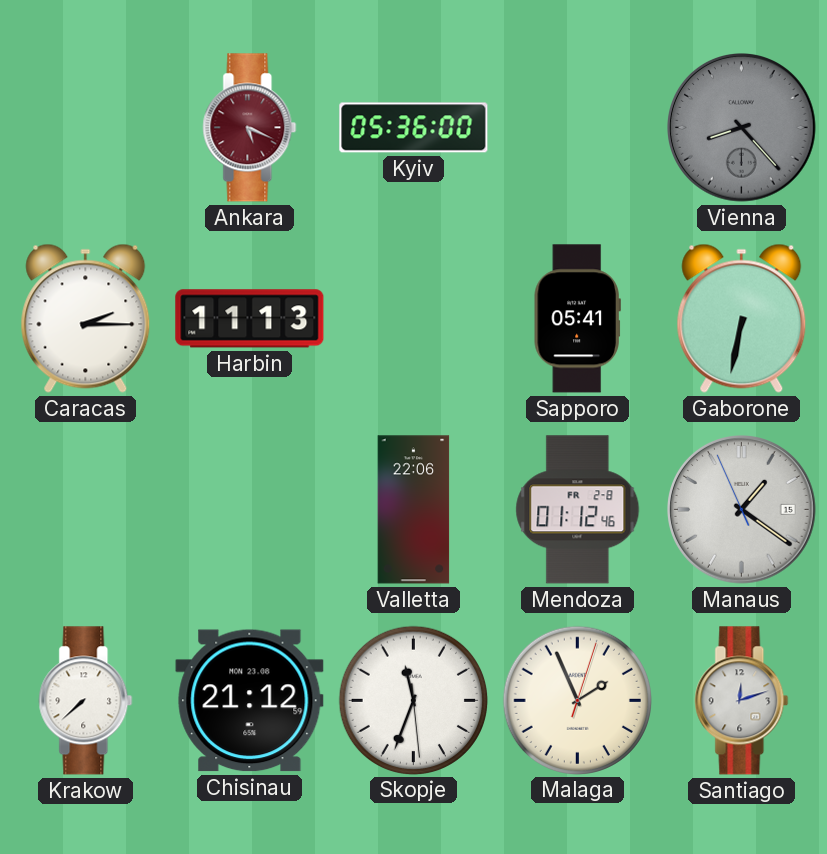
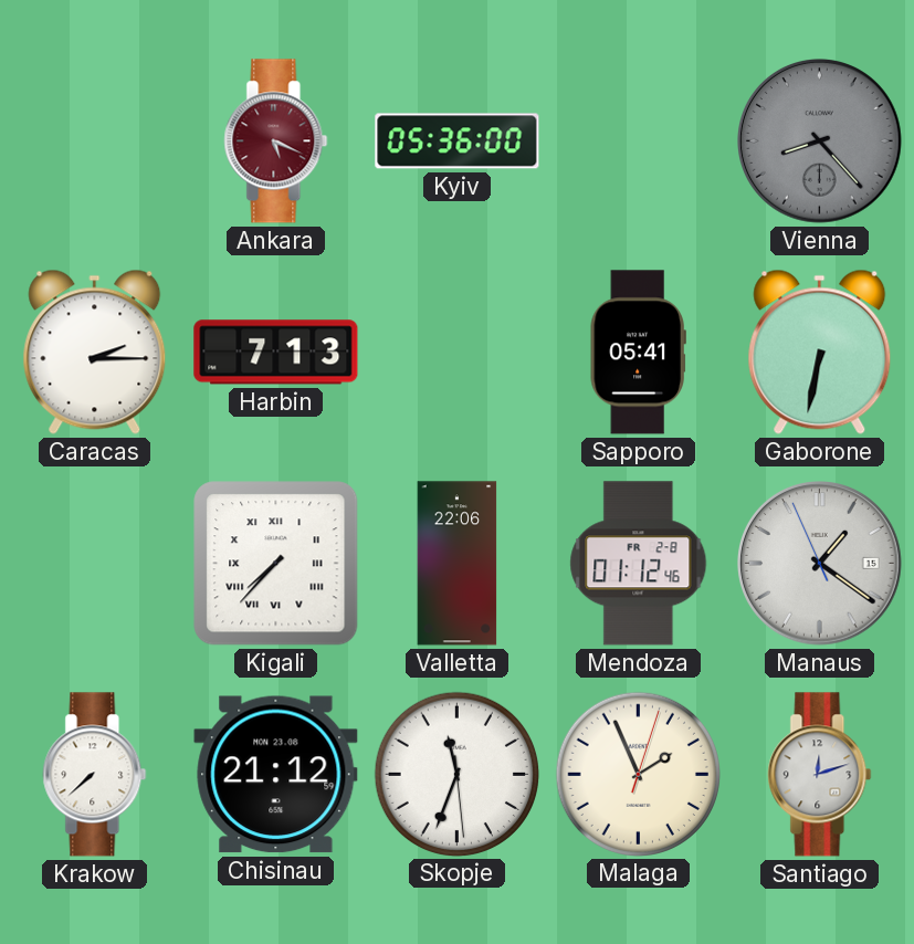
Harbin: 11:13 -> 7:13
Kigali: none -> 7:37
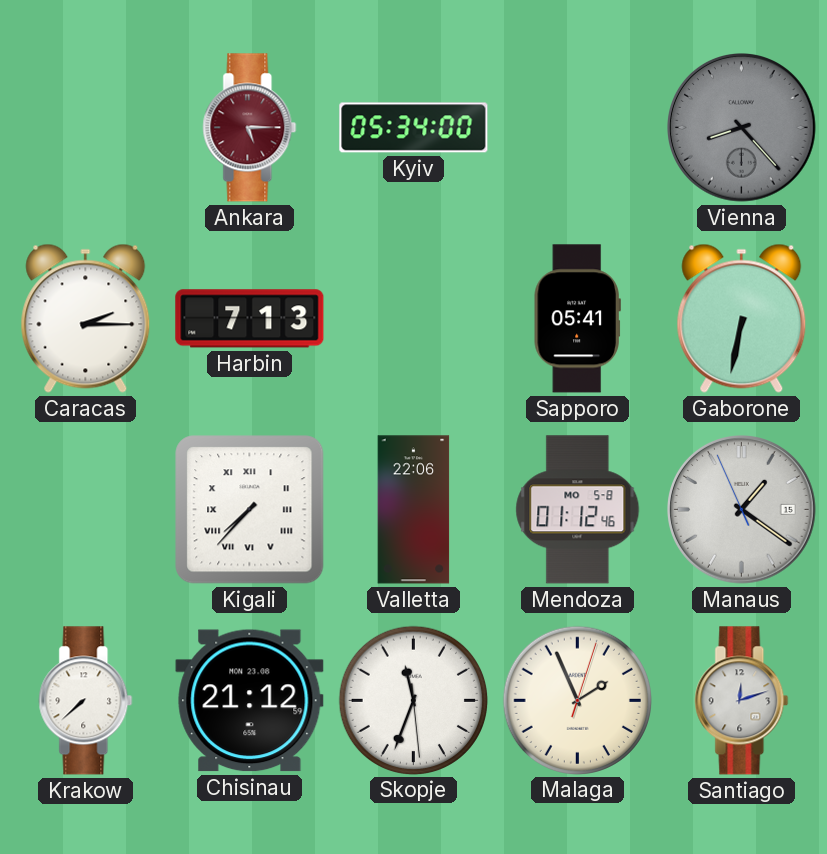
Ankara: 5:19 -> 5:15
Kyiv: 05:36 -> 05:34
Mendoza date: FR 2-8 -> MO 5-8
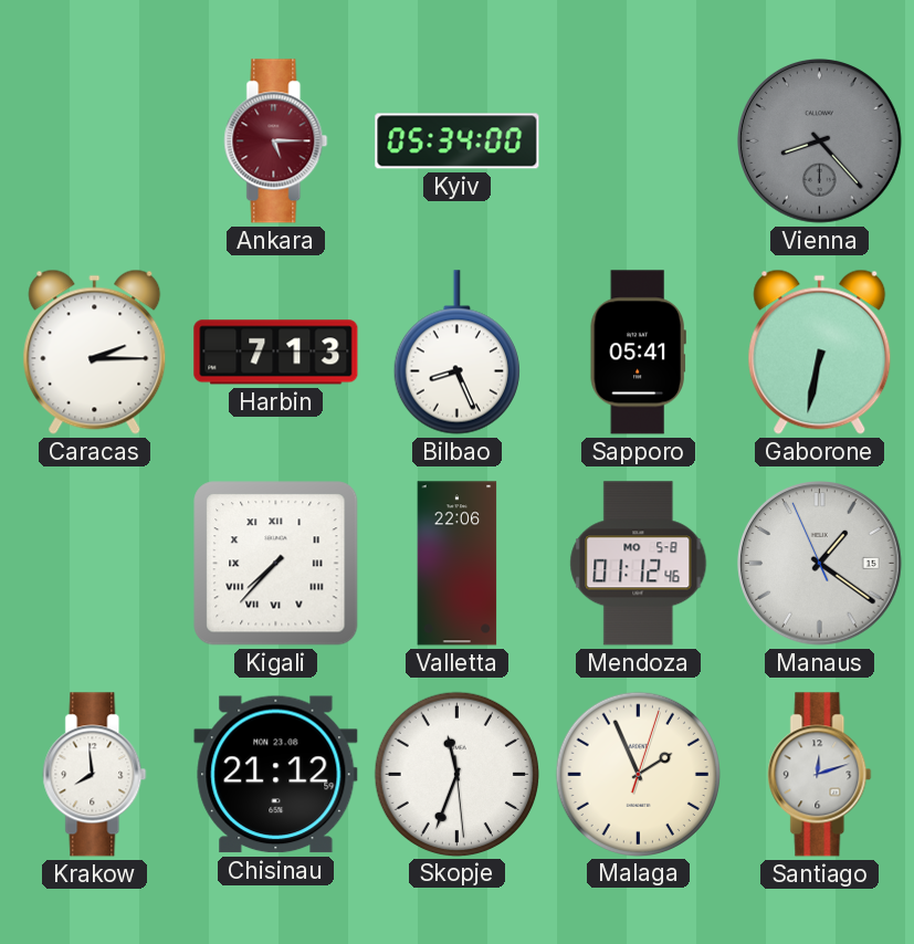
Bilbao: none -> 8:26
Krakow: 7:38 -> 7:59
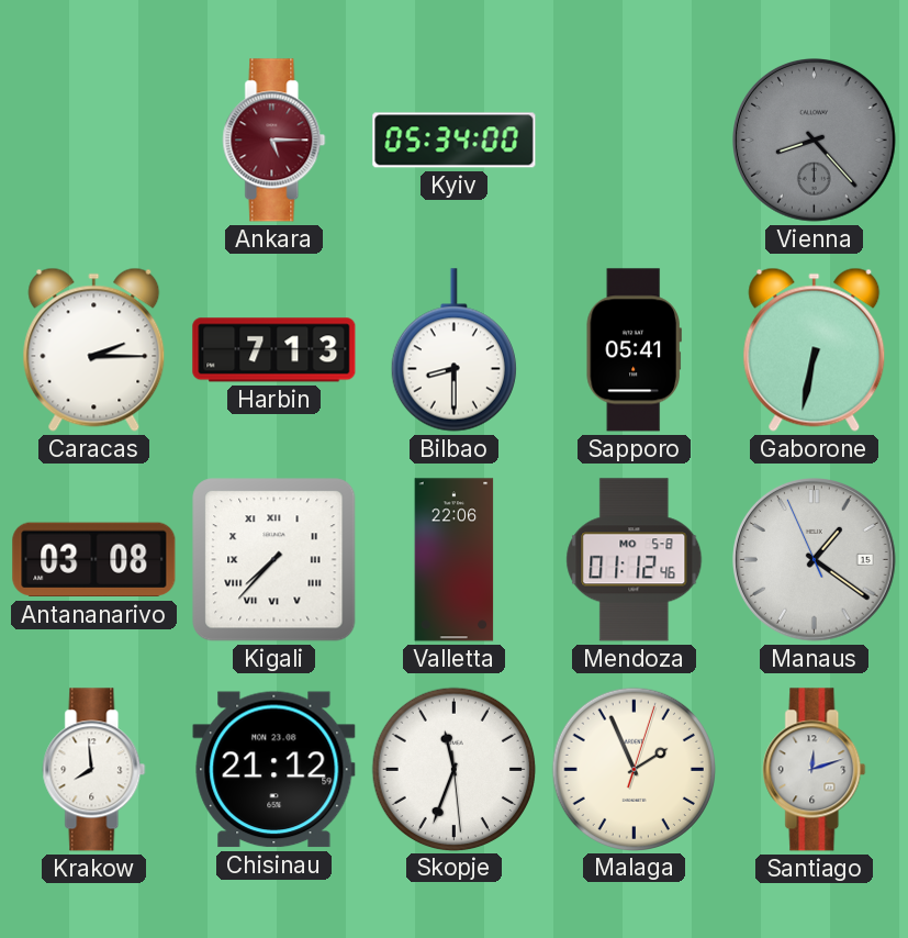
Bilbao: 8:26 -> 8:30
Antananarivo: none -> 03:08
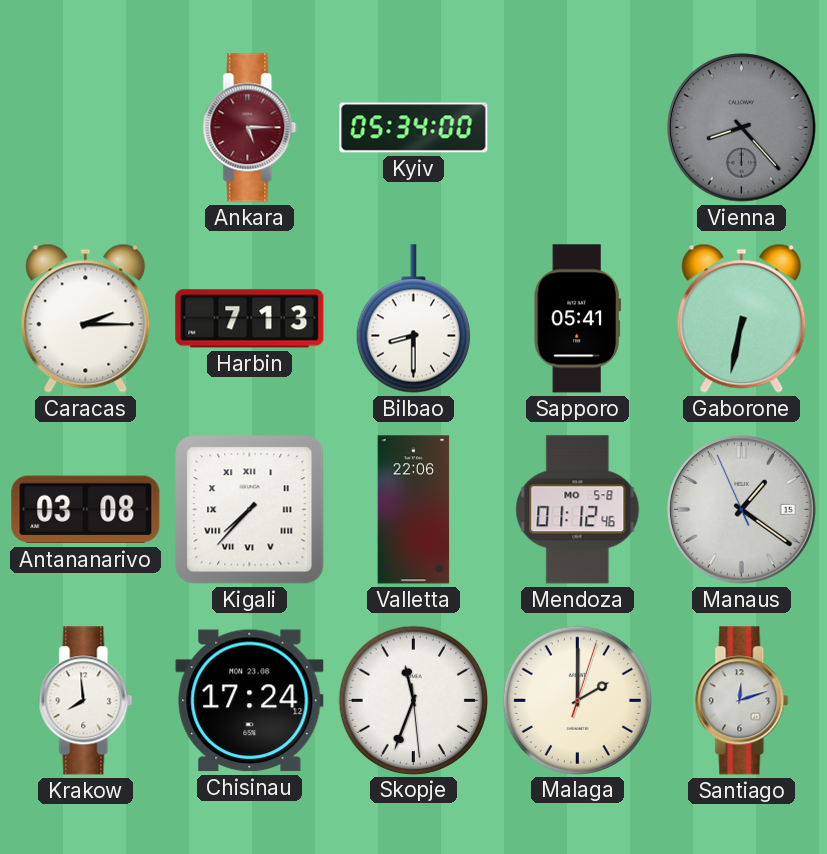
Chisinau: 21:12 -> 17:24
Malaga: 1:56 -> 2:00
